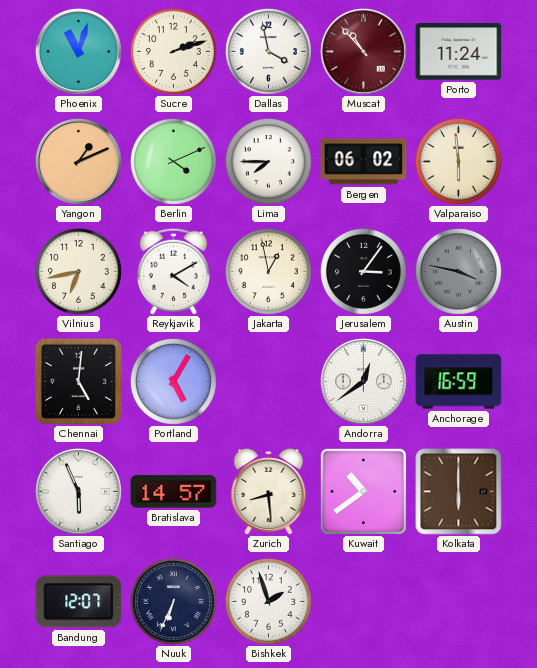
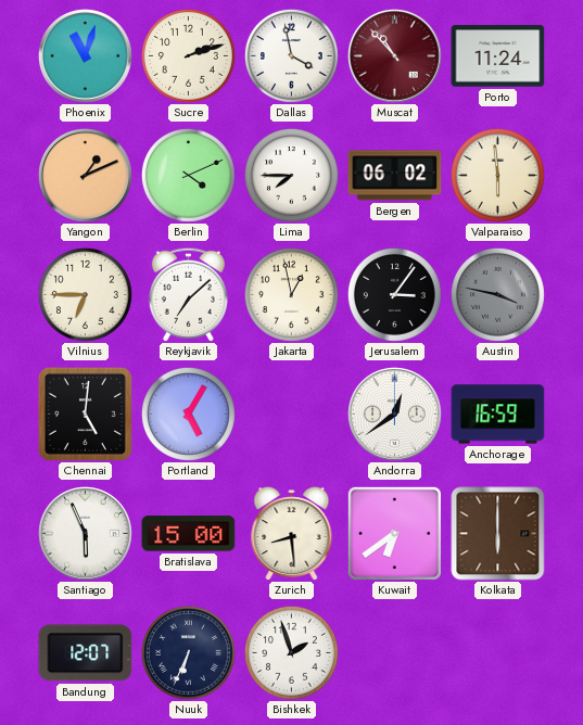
Vilnius: 6:43 -> 6:45
Reykjavik: 4:10 -> 7:08
Bratislava: 14:57 -> 15:00
Kuwait: 10:39 -> 6:39
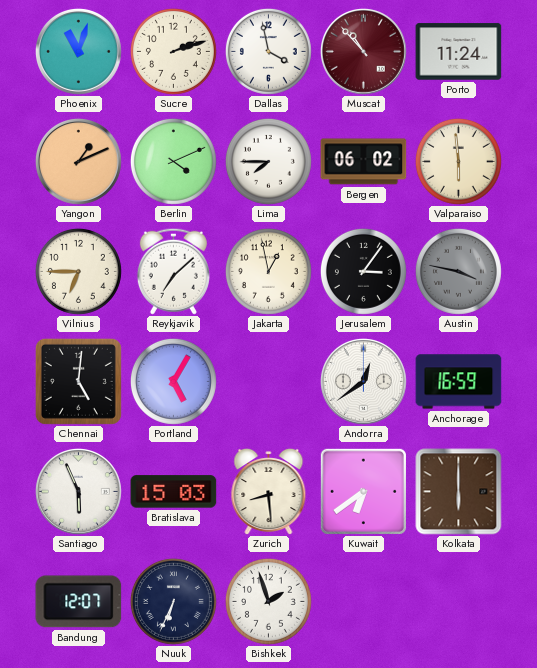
Bratislava: 15:00 -> 15:03
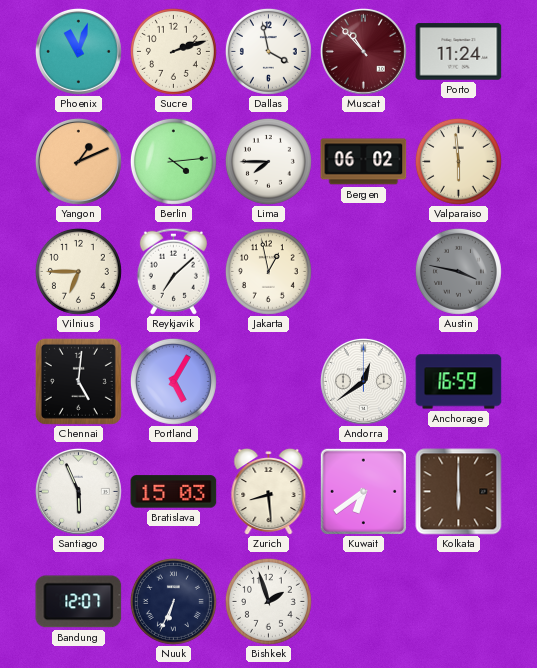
Berlin: 4:11 -> 4:14
Jerusalem: 3:06 -> none
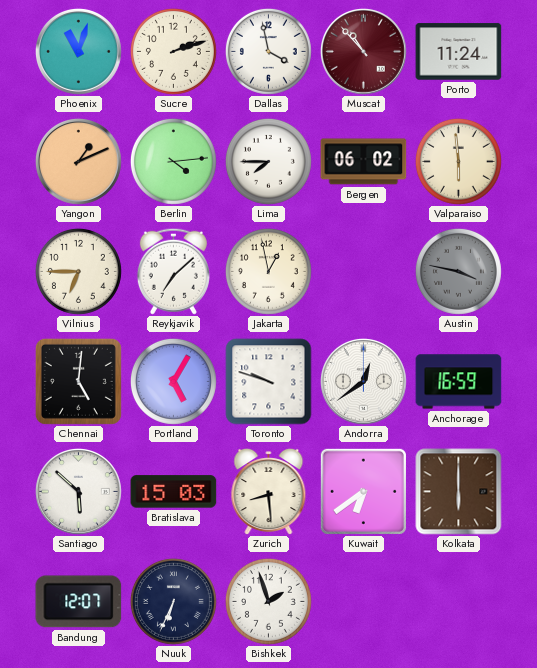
Toronto: none -> 9:48
Santiago: 5:56 -> 5:52
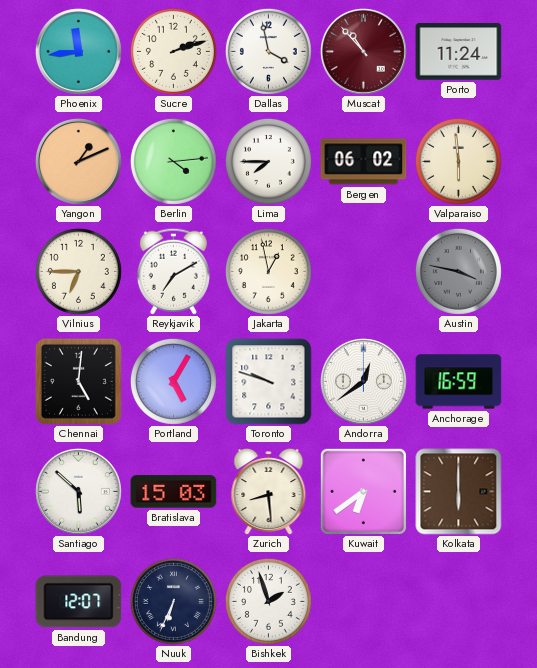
Phoenix: 11:03 -> 11:44
Reykjavik: 7:08 -> 7:10
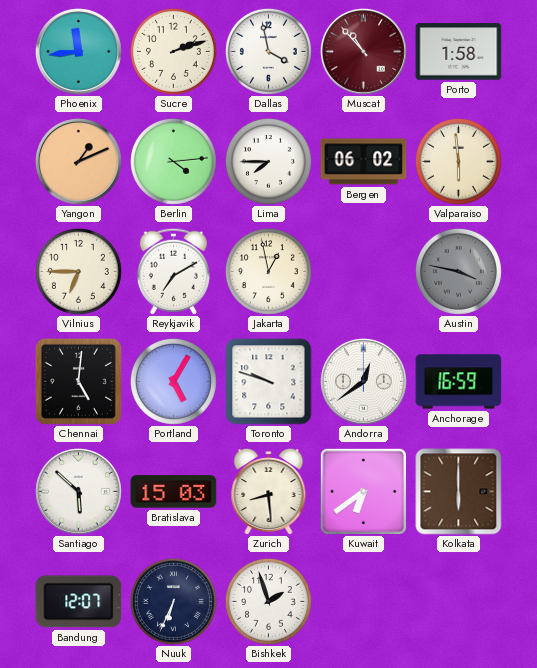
Porto: 11:24 -> 1:58
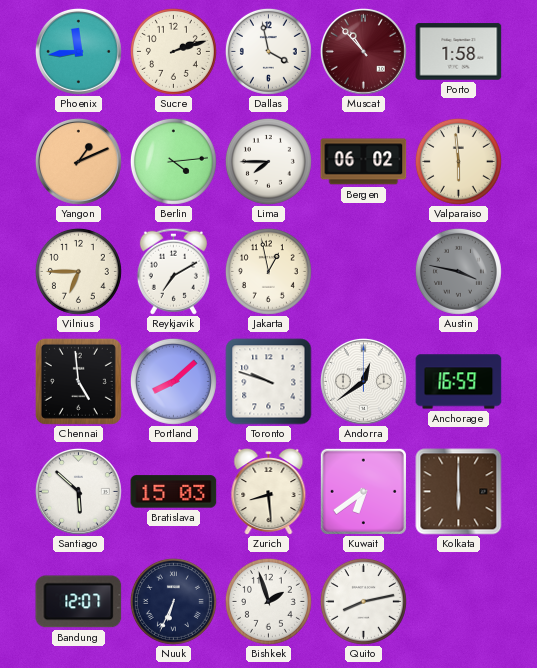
Chennai: 5:01 -> 4:59
Portland: 5:05 -> 8:08
Quito: none -> 8:13
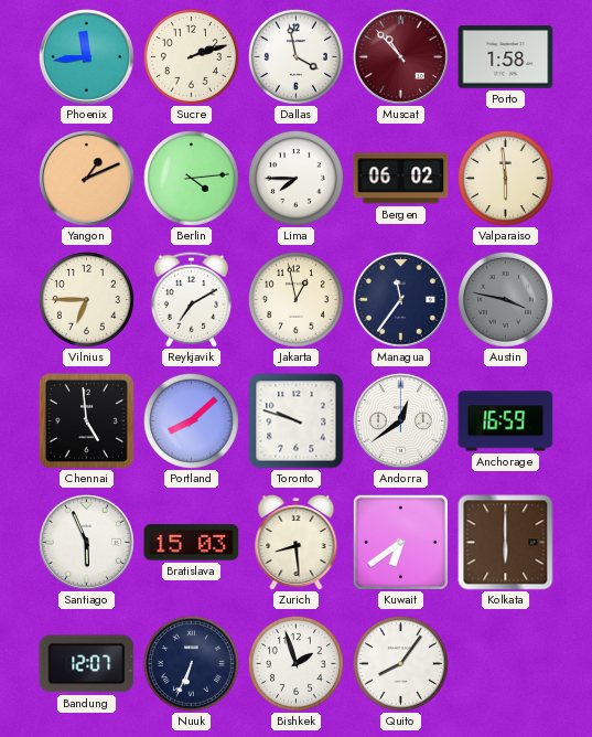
Managua: none -> 11:36
Santiago: 5:52 -> 5:56
Quito: 8:13 -> 8:06
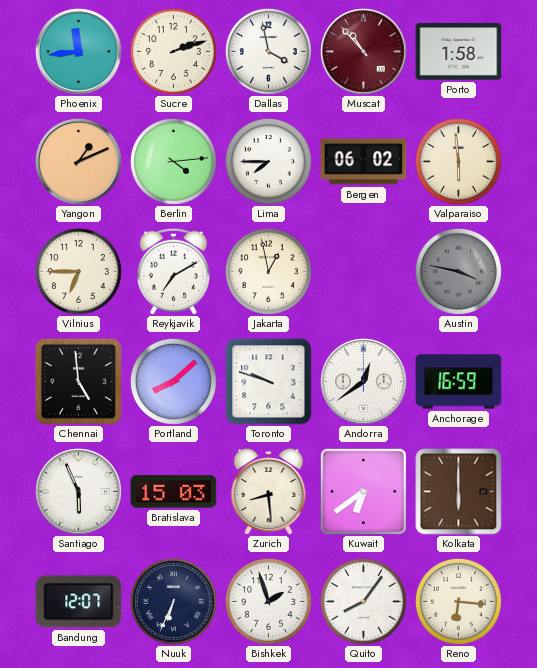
Managua: 11:36 -> none
Reno: none -> 6:16
